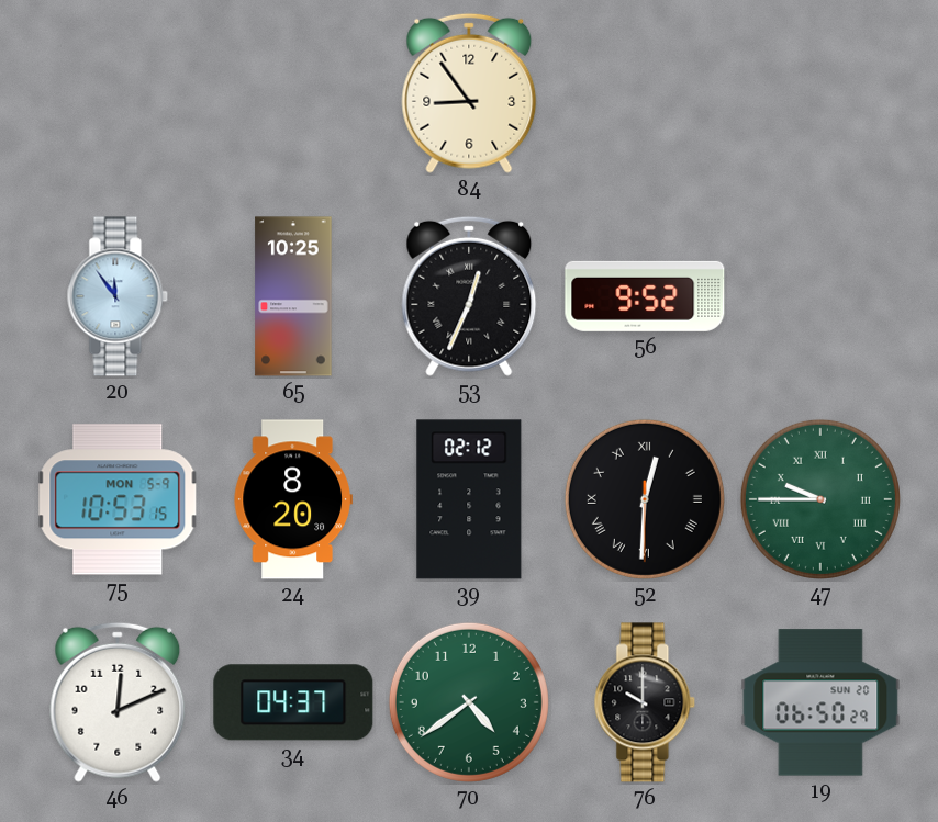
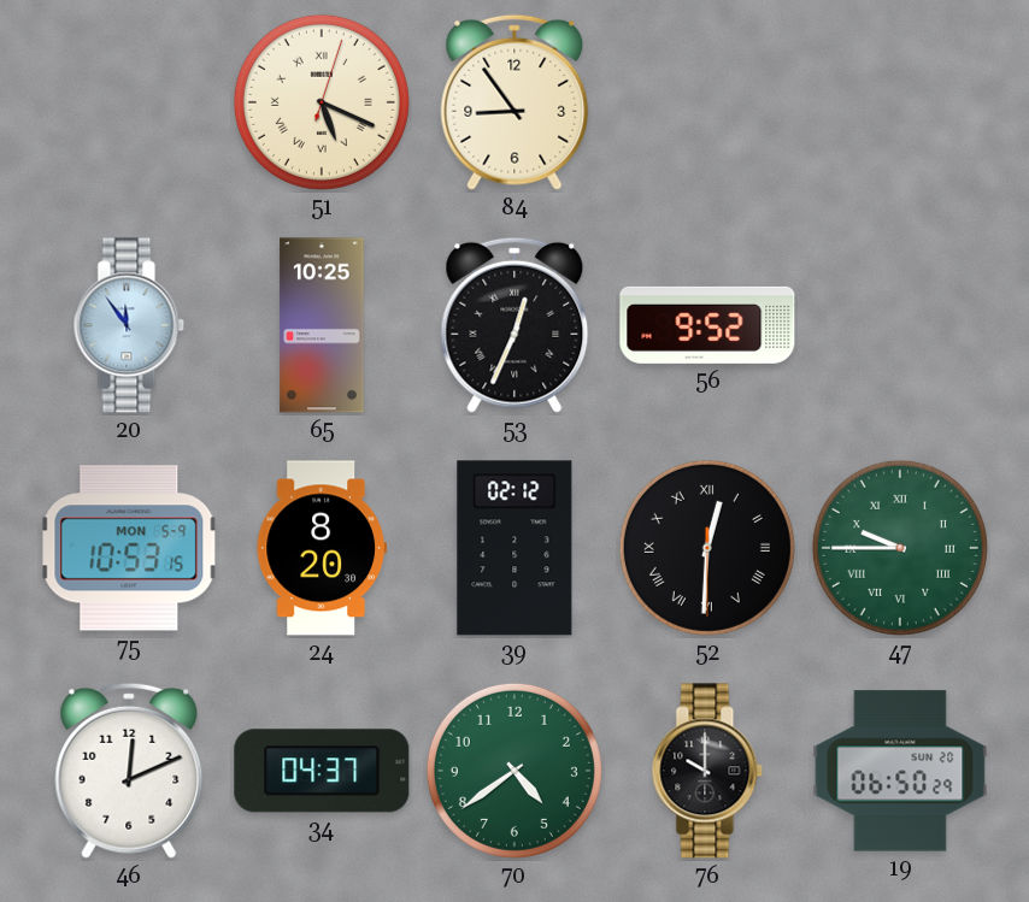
51: none -> 5:19
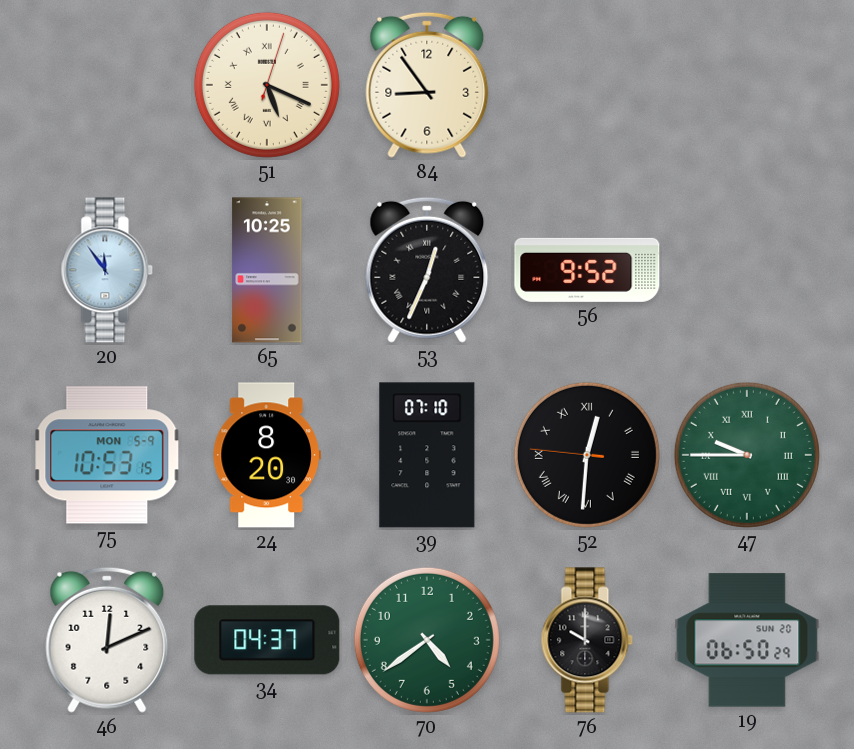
39: 02:12 -> 07:10
52: 12:30:30 -> 12:30:46
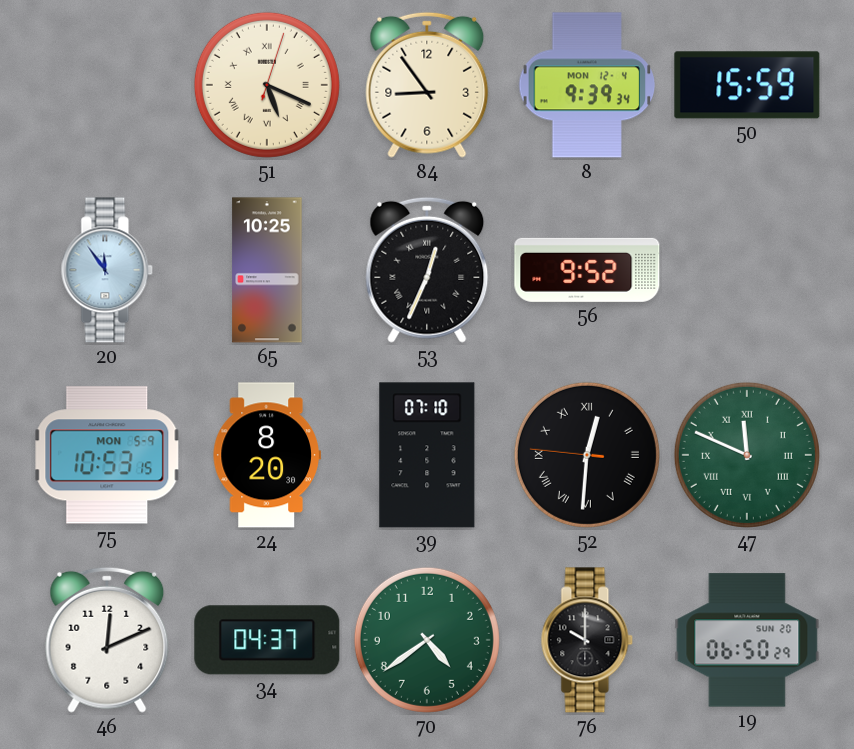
8: none -> 9:39
50: none -> 15:59
47: 9:45 -> 11:49
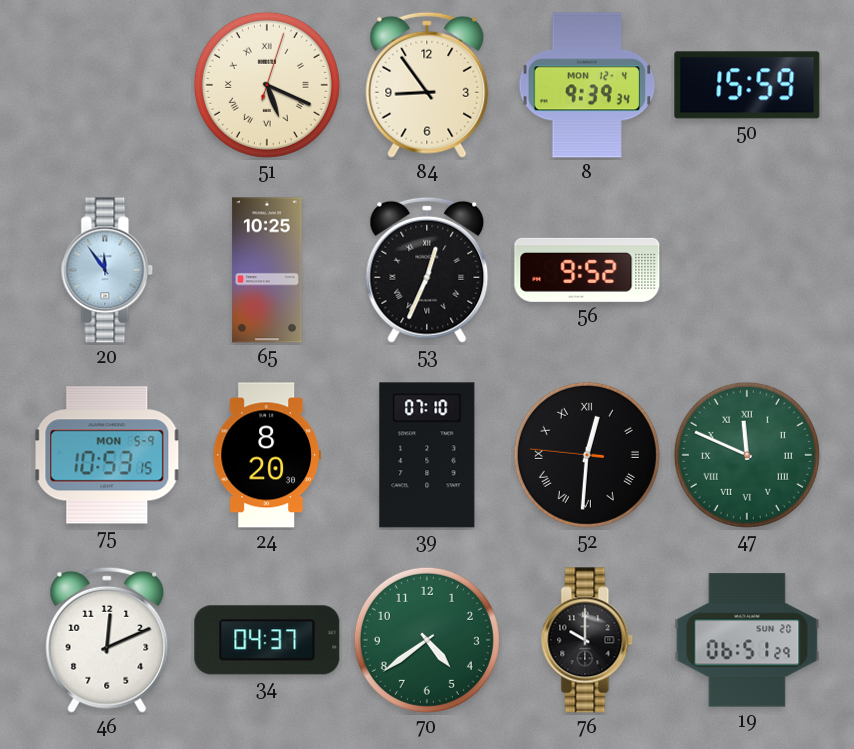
19: 06:50 -> 06:51
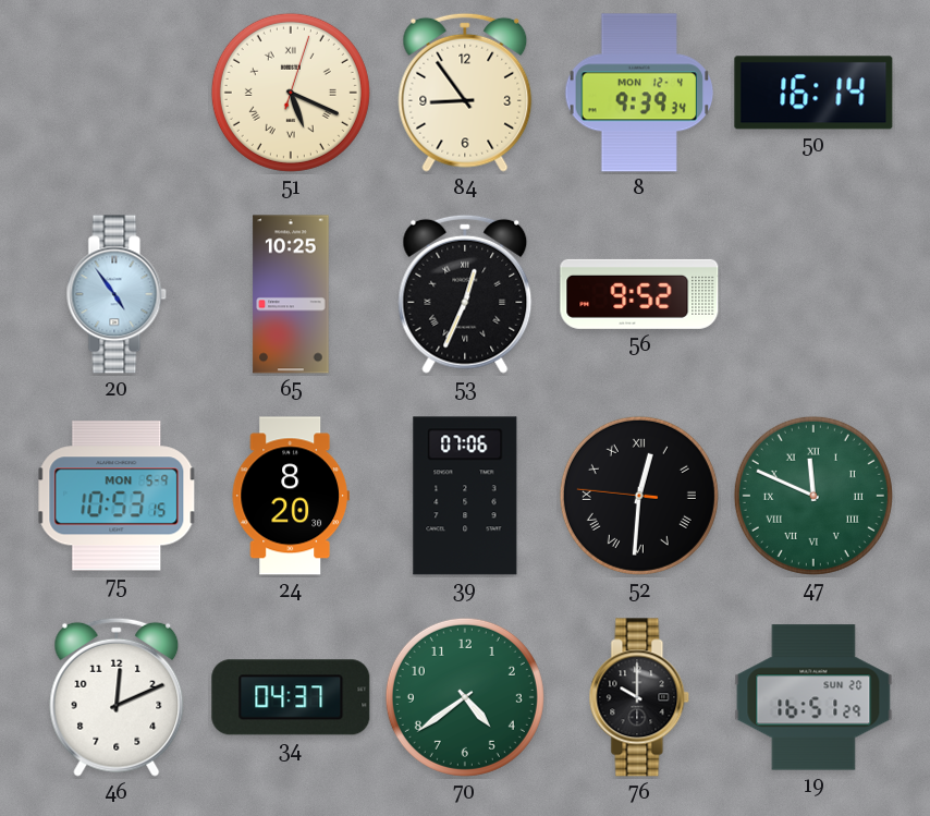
50: 15:59 -> 16:14
20: 11:54 -> 4:54
39: 07:10 -> 07:06
19: 06:51 -> 16:51
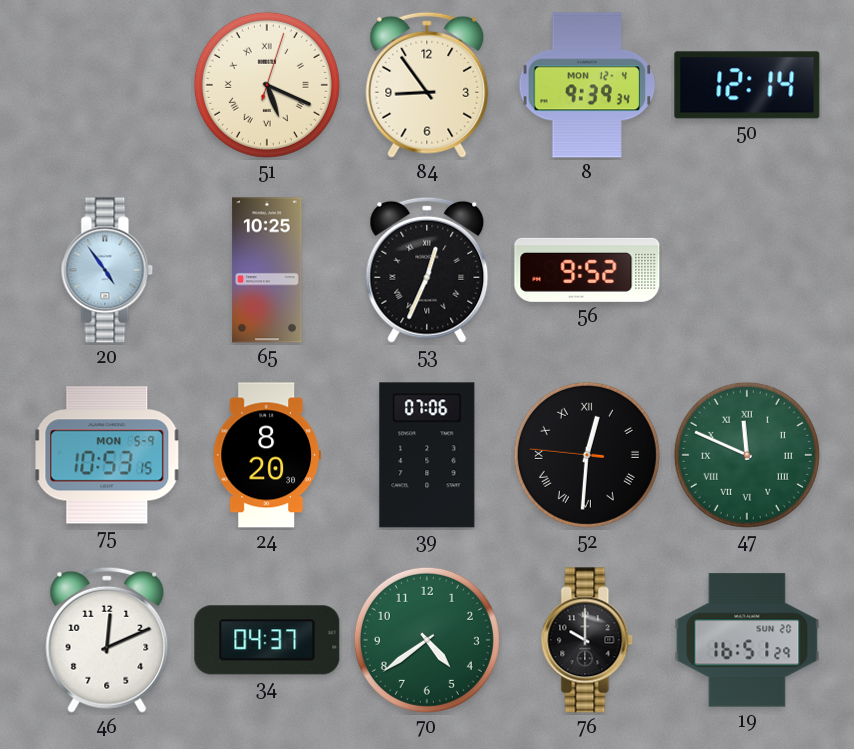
50: 16:14 -> 12:14
